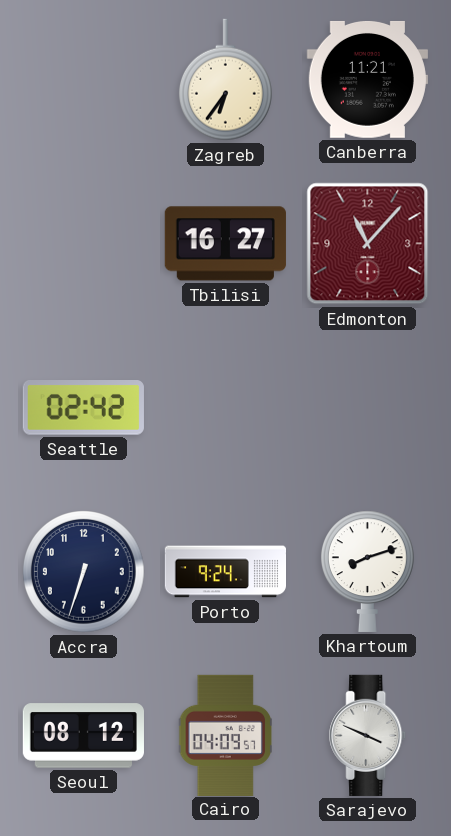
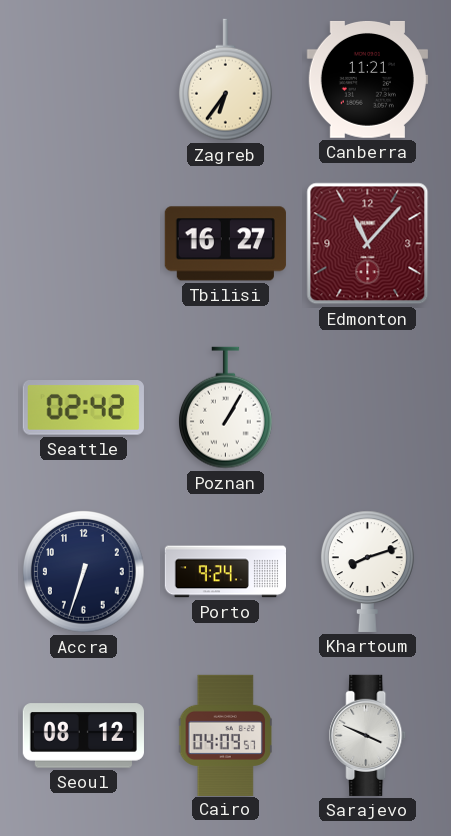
Poznan: none -> 1:05
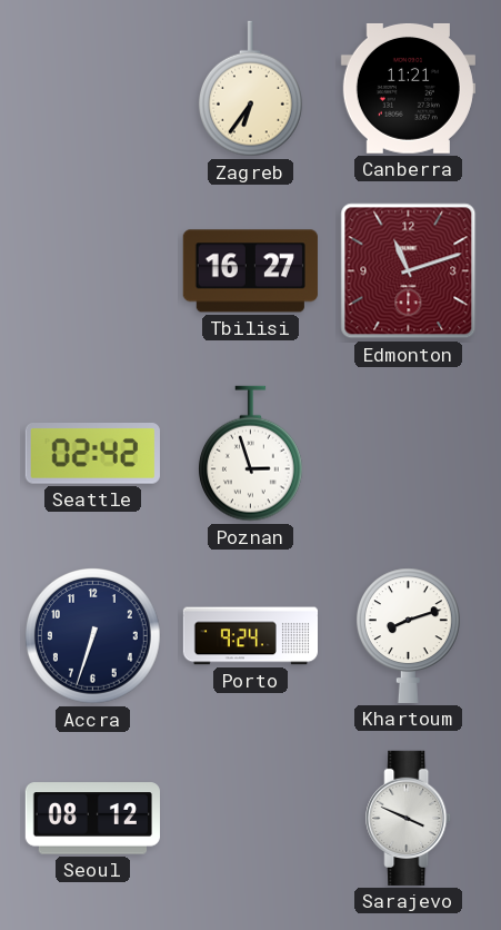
Edmonton: 11:07 -> 11:12
Poznan: 1:05 -> 2:57
Cairo: 04:09 -> none
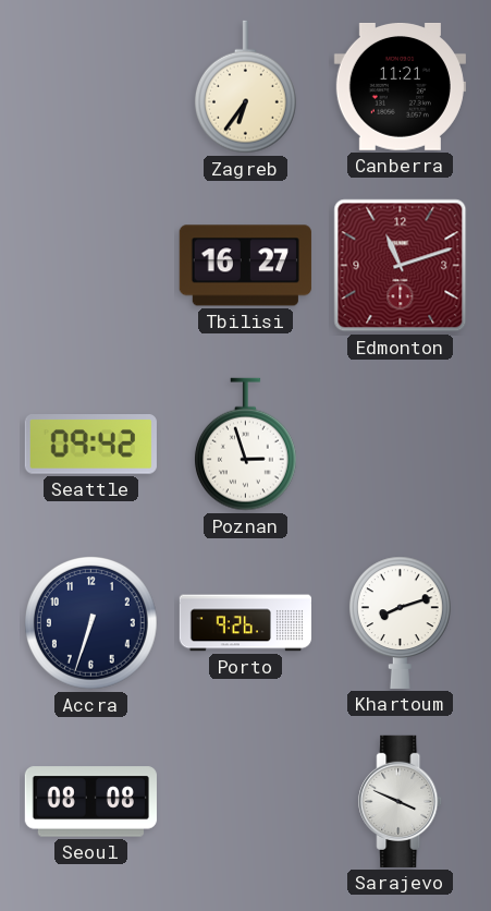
Seattle: 02:42 -> 09:42
Porto: 9:24 -> 9:26
Seoul: 08:12 -> 08:08
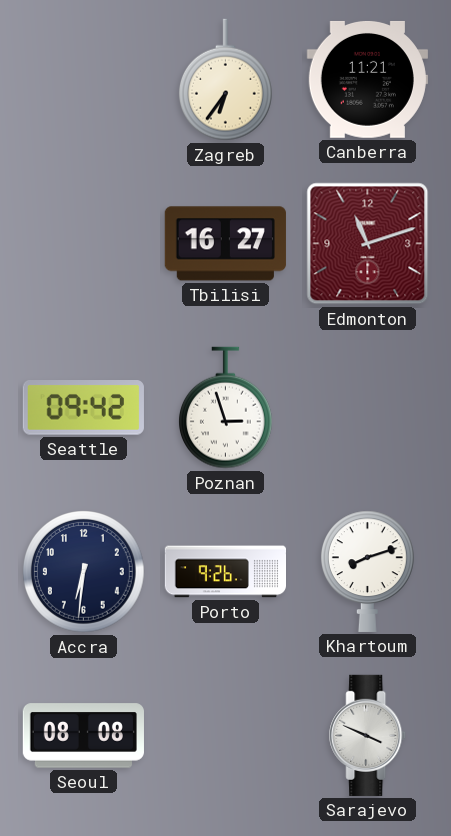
Accra: 6:33 -> 6:31
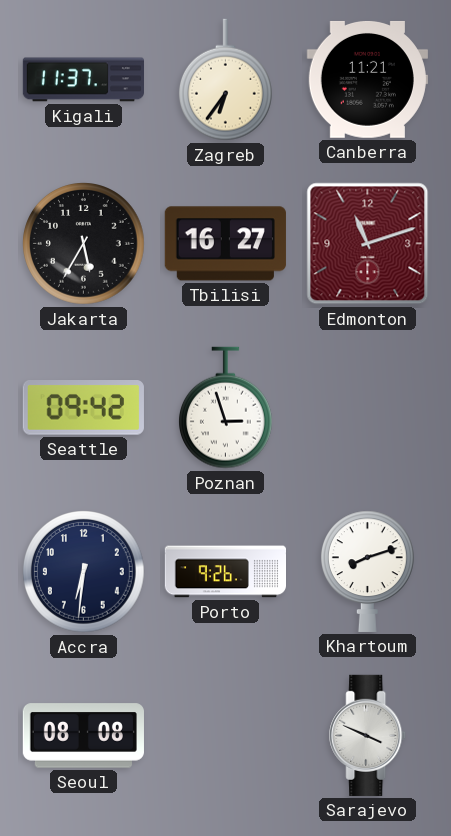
Kigali: none -> 11:37
Jakarta: none -> 5:35
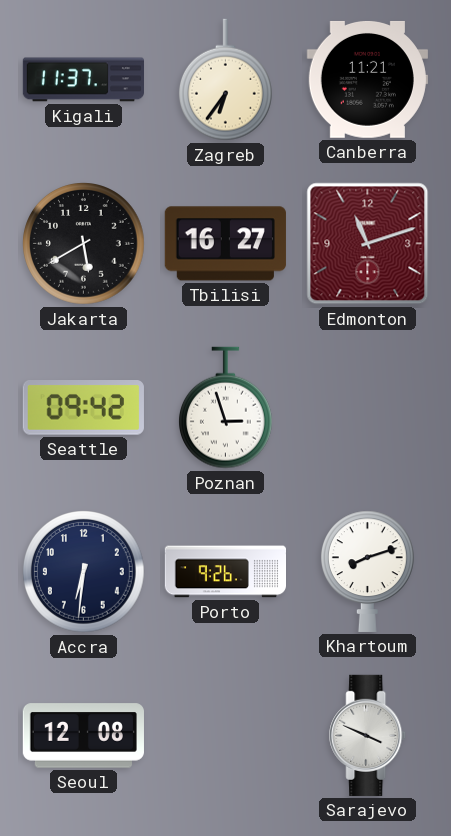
Jakarta: 5:35 -> 5:40
Seoul: 08:08 -> 12:08
